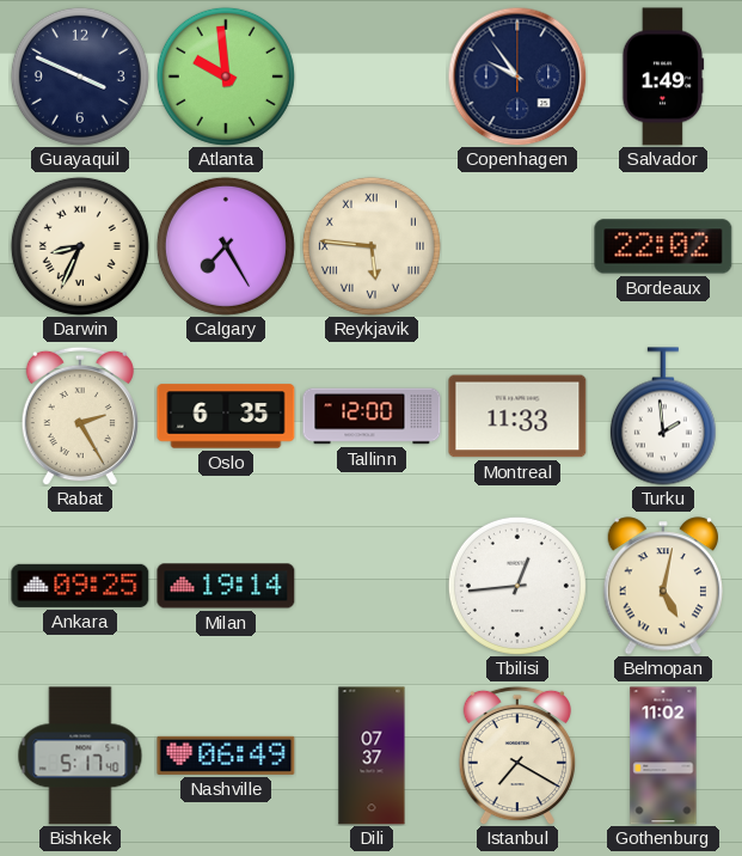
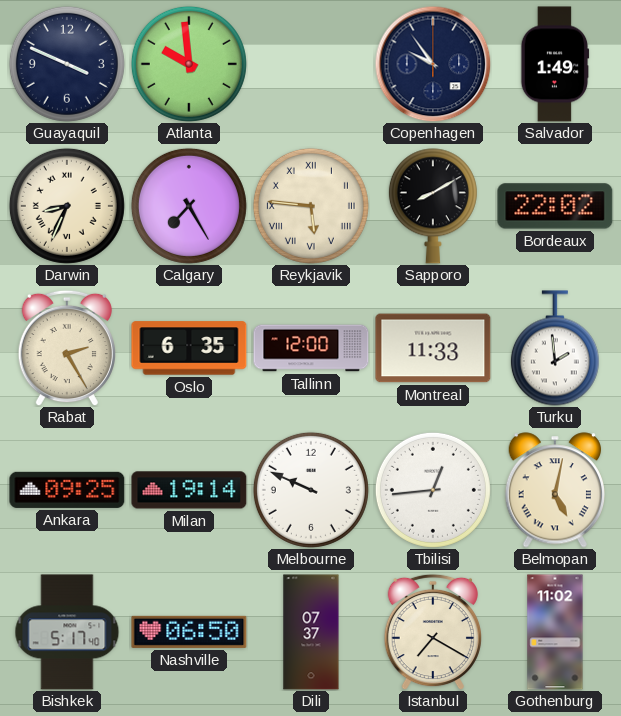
Sapporo: none -> 8:10
Melbourne: none -> 9:49
Nashville: 06:49 -> 06:50
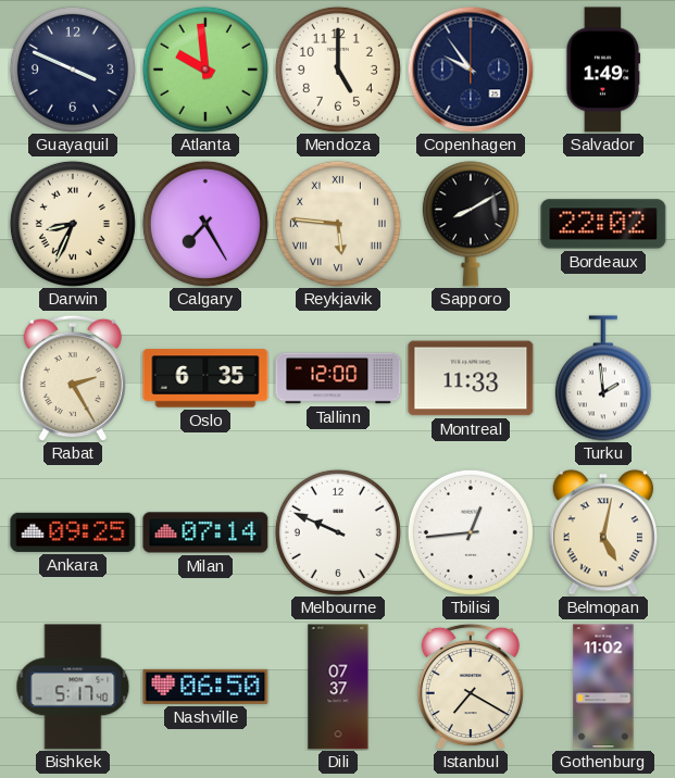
Mendoza: none -> 5:00
Milan: 19:14 -> 07:14
